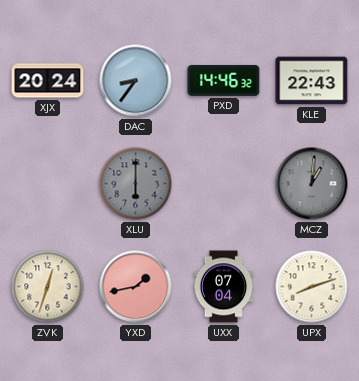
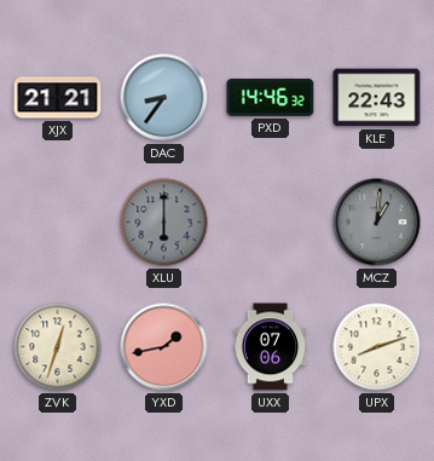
XJX: 20:24 -> 21:21
UXX: 07:04 -> 07:06
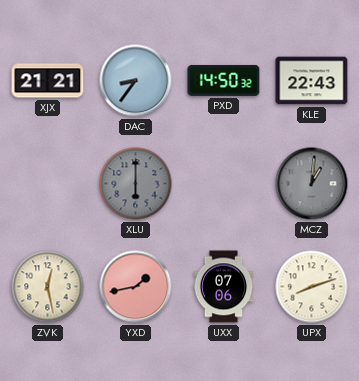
PXD: 14:46 -> 14:50
ZVK: 12:33 -> 12:28
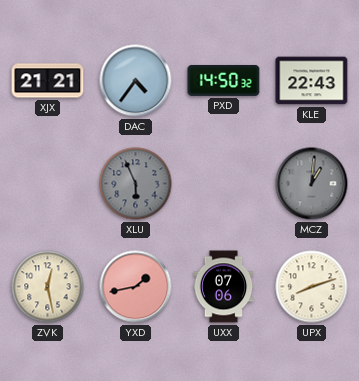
DAC: 8:36 -> 4:36
XLU: 6:00 -> 5:56
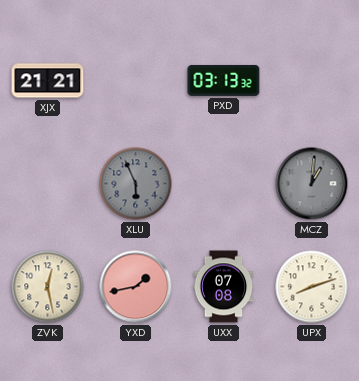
DAC: 4:36 -> none
PXD: 14:50 -> 03:13
KLE: 22:43 -> none
UXX: 07:06 -> 07:08
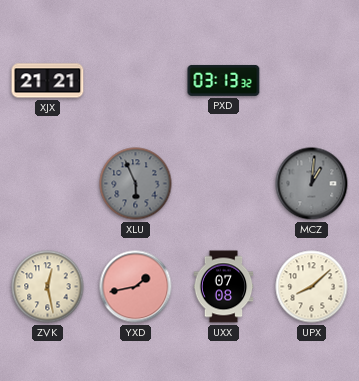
UPX: 8:12 -> 8:08
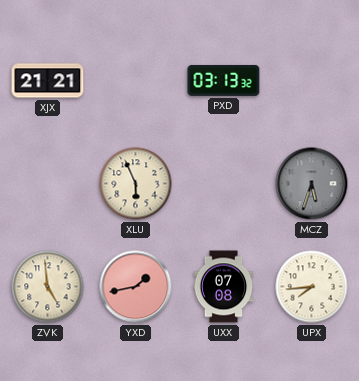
XLU dial: grey -> cream
MCZ: 1:01 -> 5:33
ZVK: 12:28 -> 4:59
UPX: 8:08 -> 7:44
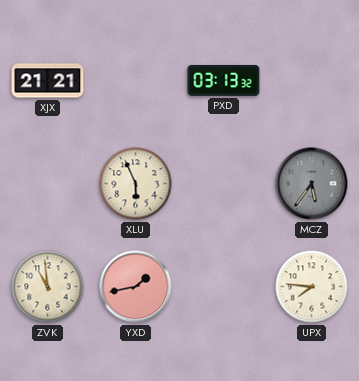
MCZ: 5:33 -> 5:36
ZVK: 4:59 -> 10:59
UXX: 07:08 -> none
UPX: 7:44 -> 7:46
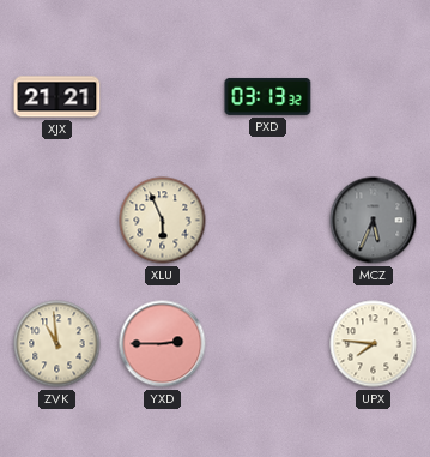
MCZ: 5:36 -> 5:34
YXD: 1:43 -> 2:45
